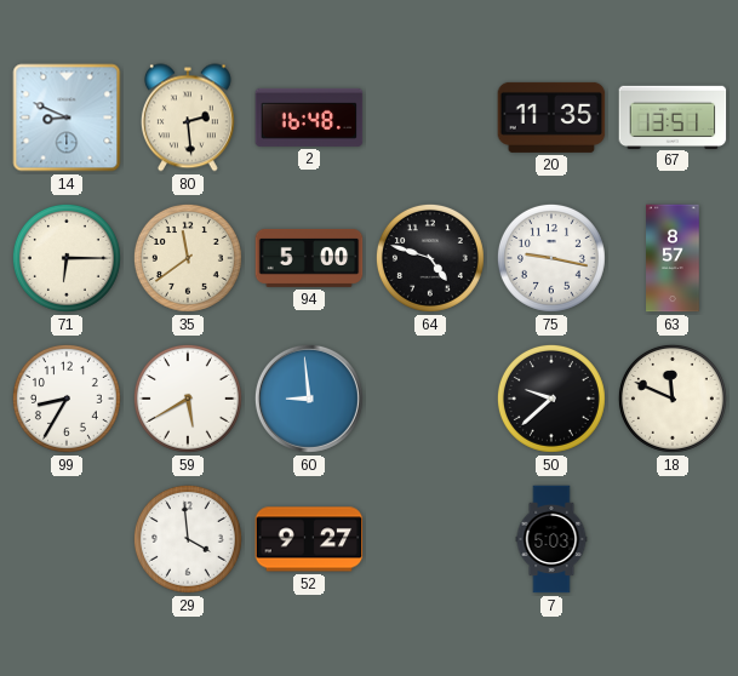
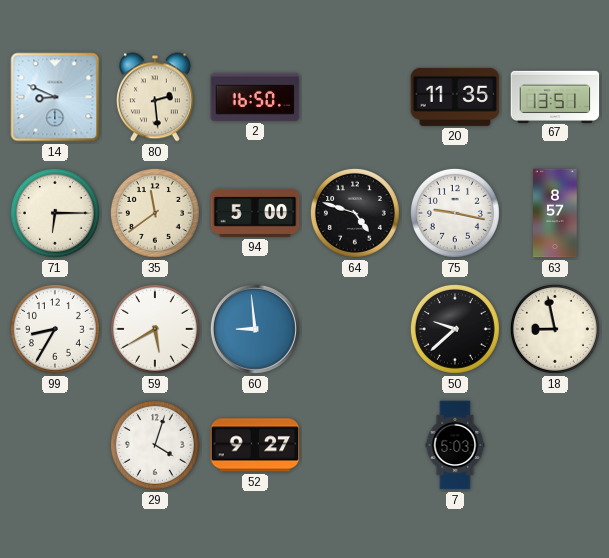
2: 16:48 -> 16:50
18: 11:49 -> 8:58
29: 3:59 -> 4:03
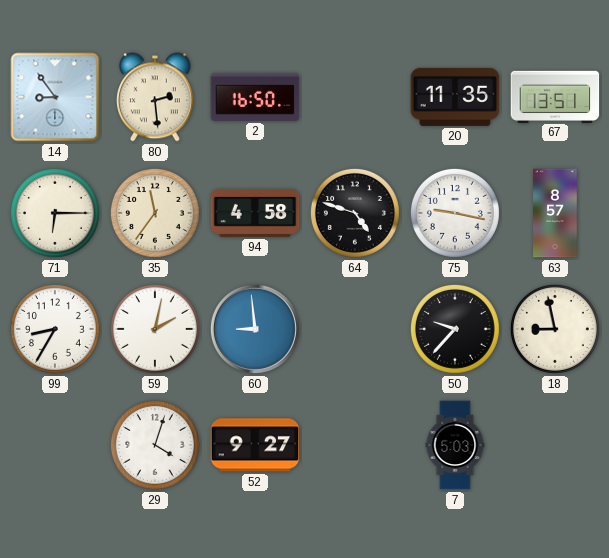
14: 8:49 -> 8:54
35: 11:39 -> 11:36
94: 5:00 -> 4:58
59: 5:40 -> 2:02
50: 9:38 -> 9:37
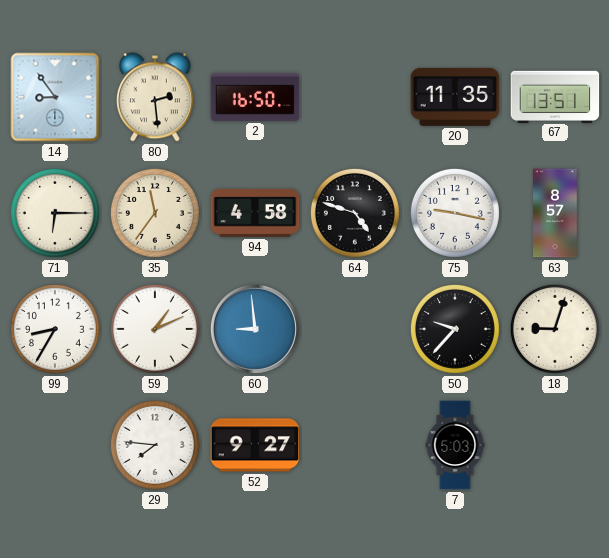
59: 2:02 -> 1:11
18: 8:58 -> 9:03
29: 4:03 -> 7:46
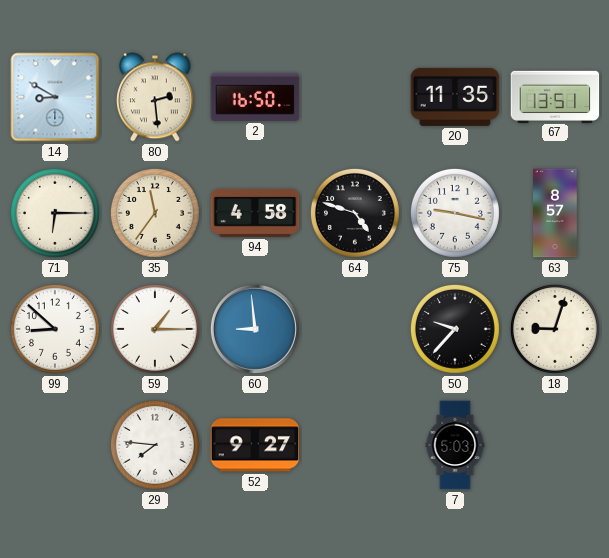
14: 8:54 -> 8:50
99: 8:35 -> 8:52
59: 1:11 -> 1:15
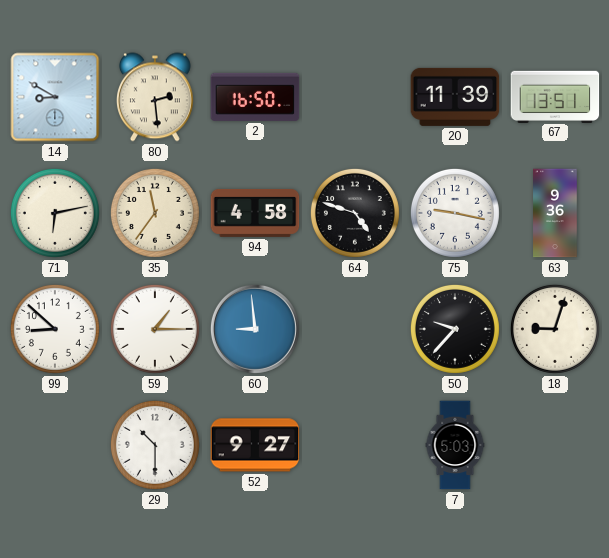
20: 11:35 -> 11:39
71: 6:15 -> 6:13
63: 8:57 -> 9:36
29: 7:46 -> 10:30
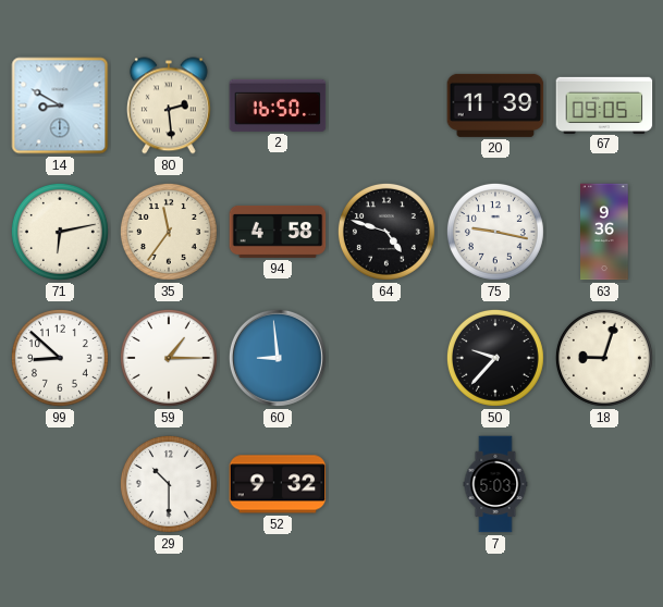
67: 13:51 -> 09:05
52: 9:27 -> 9:32
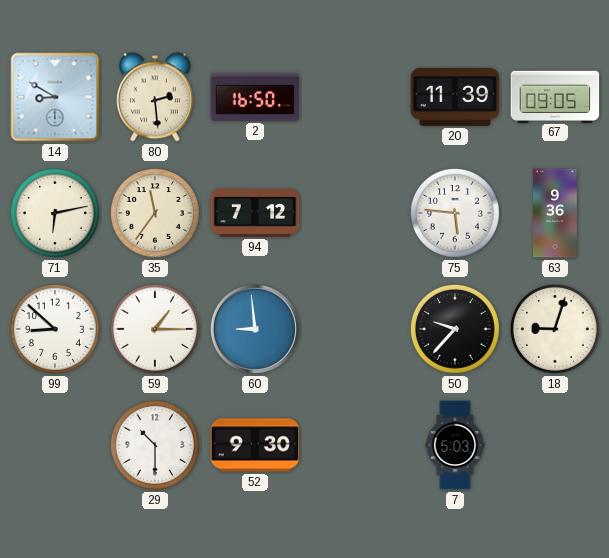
94: 4:58 -> 7:12
64: 4:48 -> none
75: 9:17 -> 5:46
52: 9:32 -> 9:30
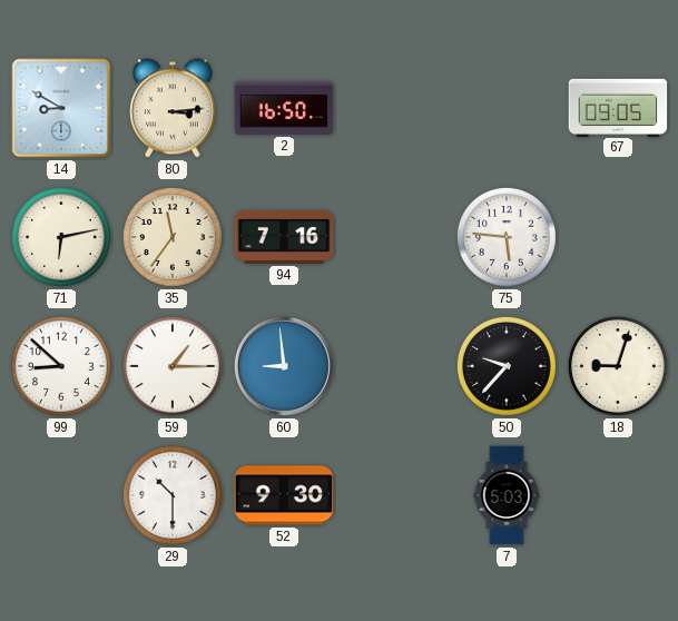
80: 2:29 -> 3:14
20: 11:39 -> none
94: 7:12 -> 7:16
63: 9:36 -> none
